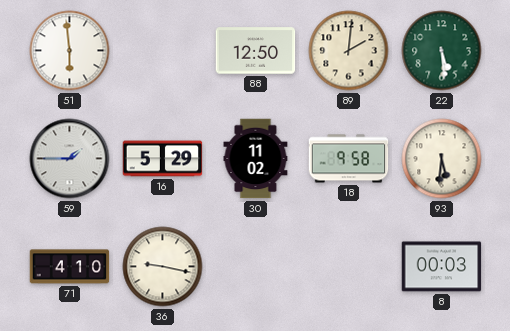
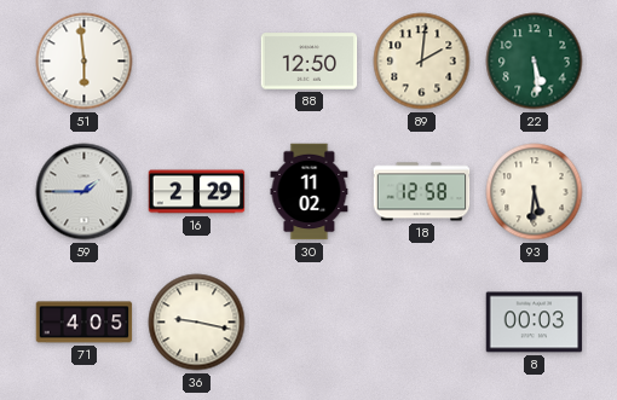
16: 5:29 -> 2:29
18: 9:58 -> 12:58
71: 4:10 -> 4:05
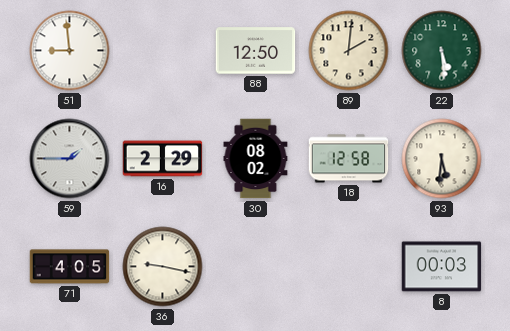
51: 5:59 -> 8:59
30: 11:02 -> 08:02
